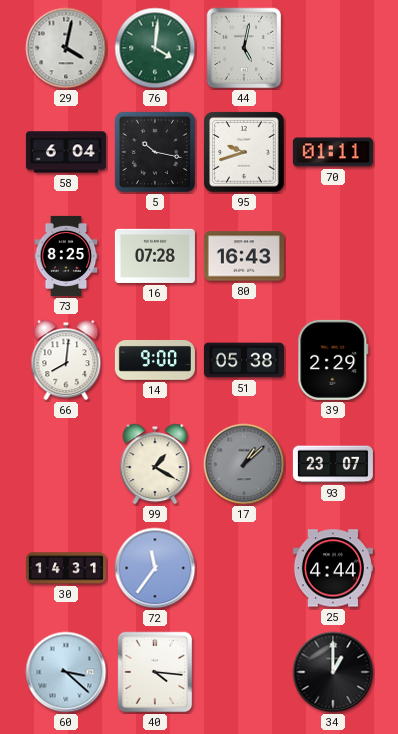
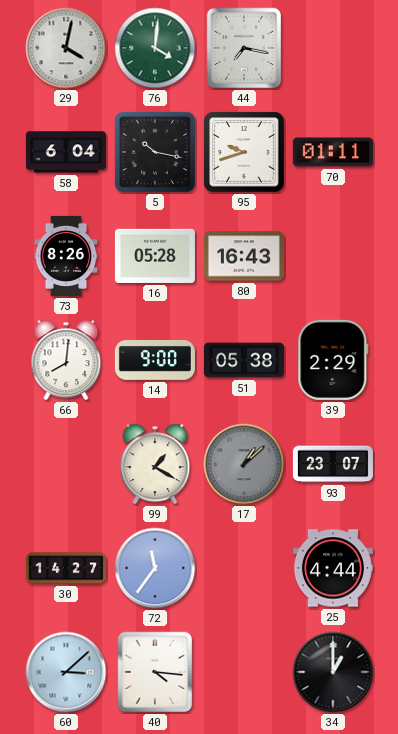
44: 5:02 -> 7:17
73: 8:25 -> 8:26
16: 07:28 -> 05:28
30: 14:31 -> 14:27
60: 3:22 -> 3:08
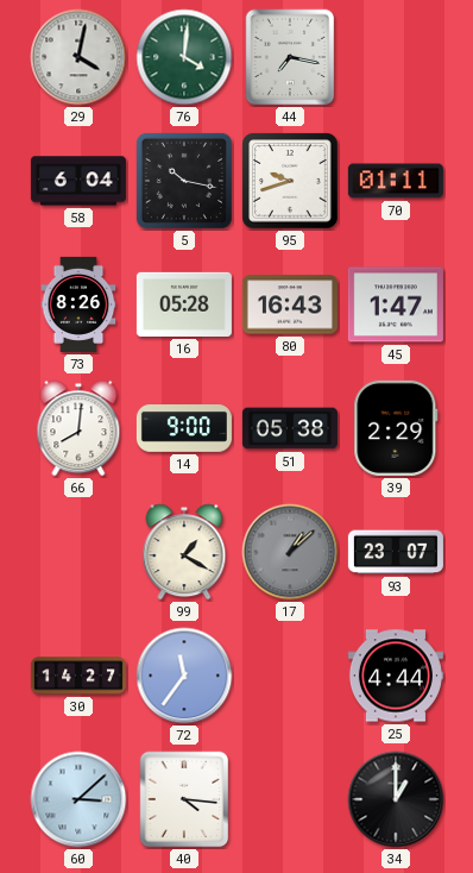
45: none -> 1:47
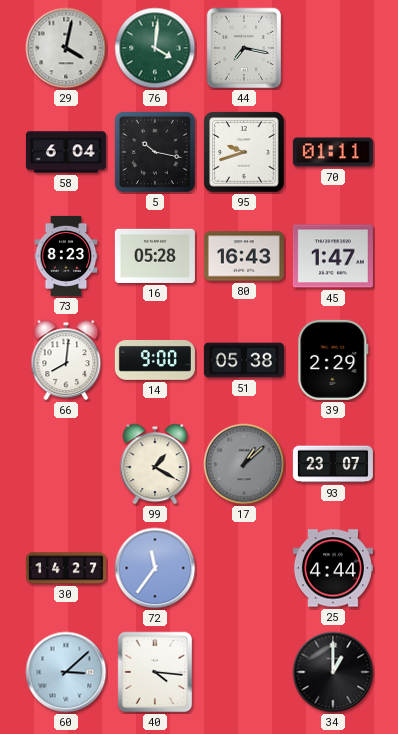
73: 8:26 -> 8:23
